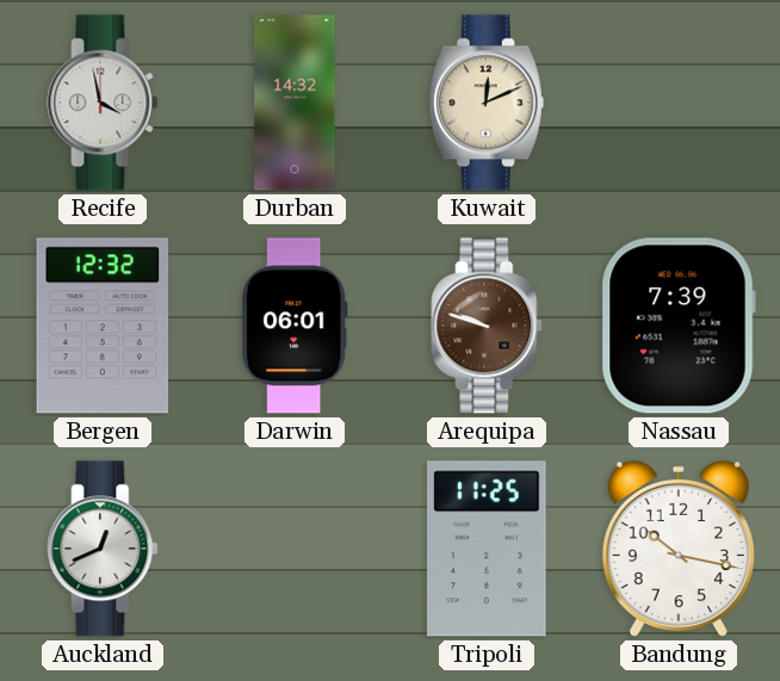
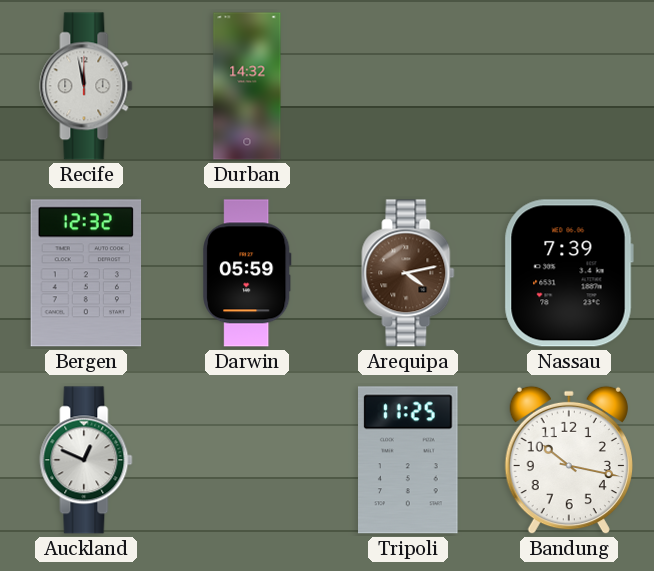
Recife: 3:58 -> 11:58
Kuwait: 12:11 -> none
Darwin: 06:01 -> 05:59
Arequipa: 9:48 -> 4:13
Auckland: 12:41 -> 12:49
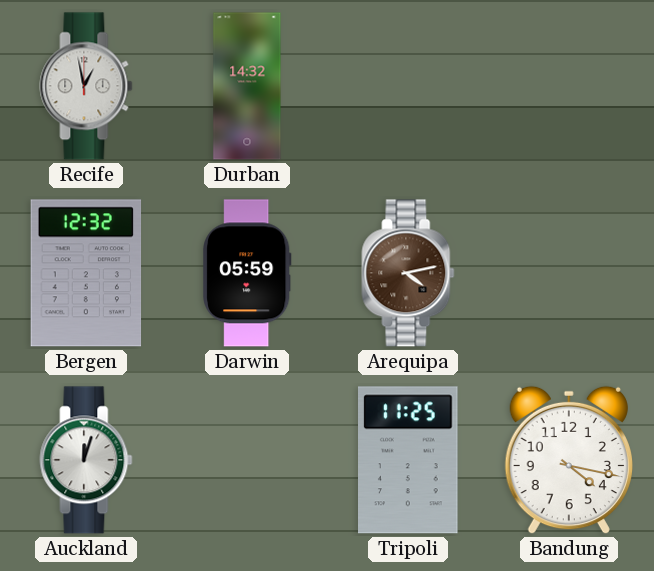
Recife: 11:58 -> 12:58
Nassau: 7:39 -> none
Auckland: 12:49 -> 12:03
Bandung: 10:17 -> 4:17
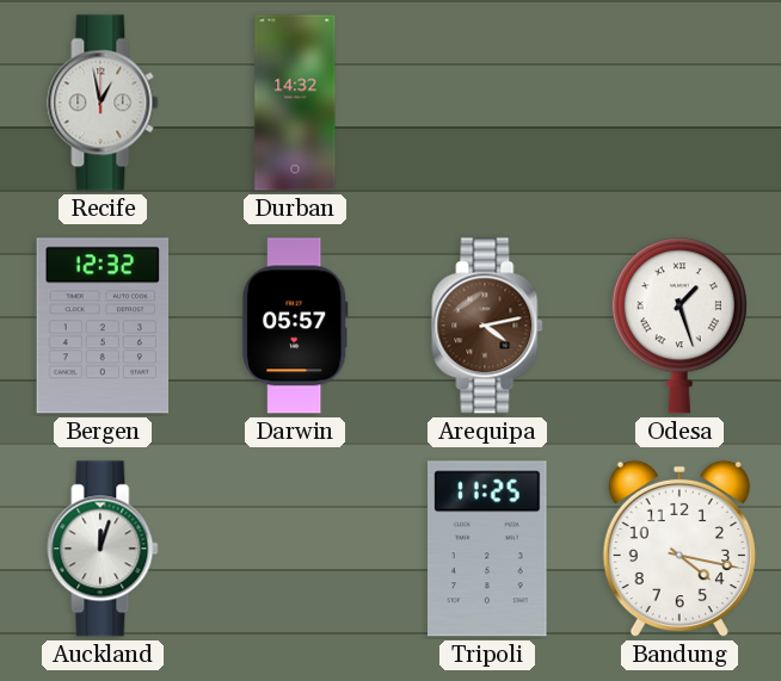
Darwin: 05:59 -> 05:57
Odesa: none -> 1:27
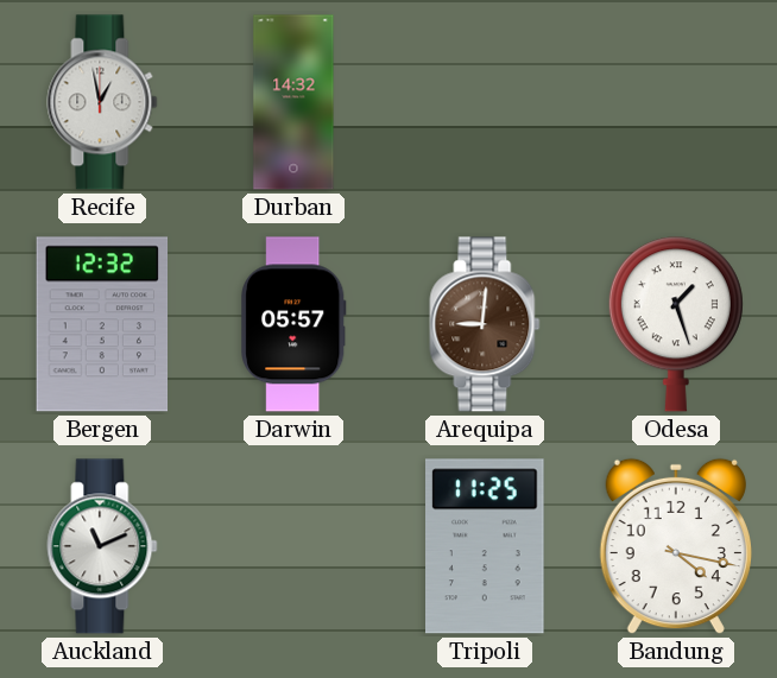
Arequipa: 4:13 -> 9:01
Auckland: 12:03 -> 11:11
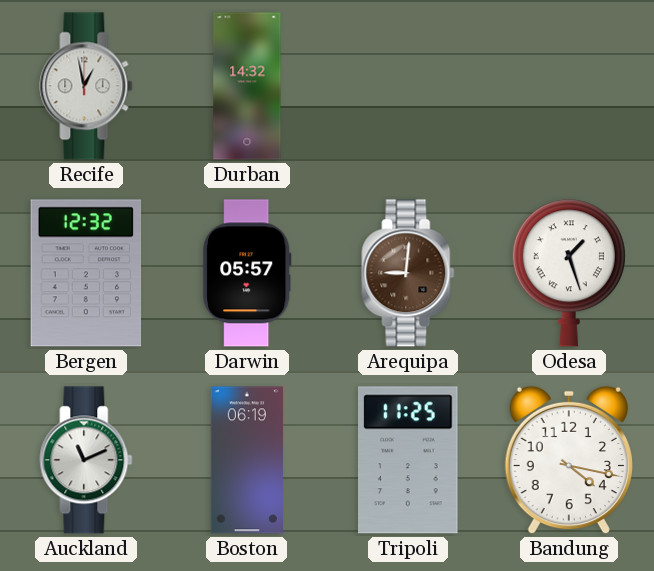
Boston: none -> 06:19
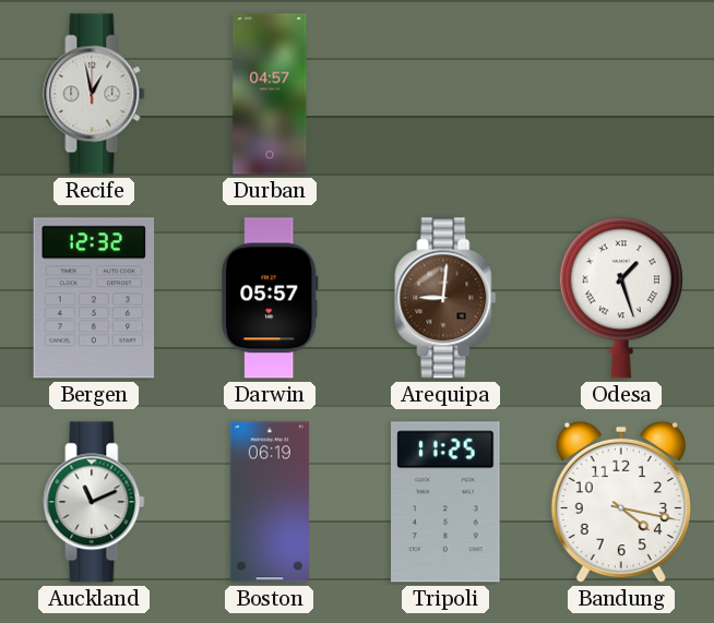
Durban: 14:32 -> 04:57
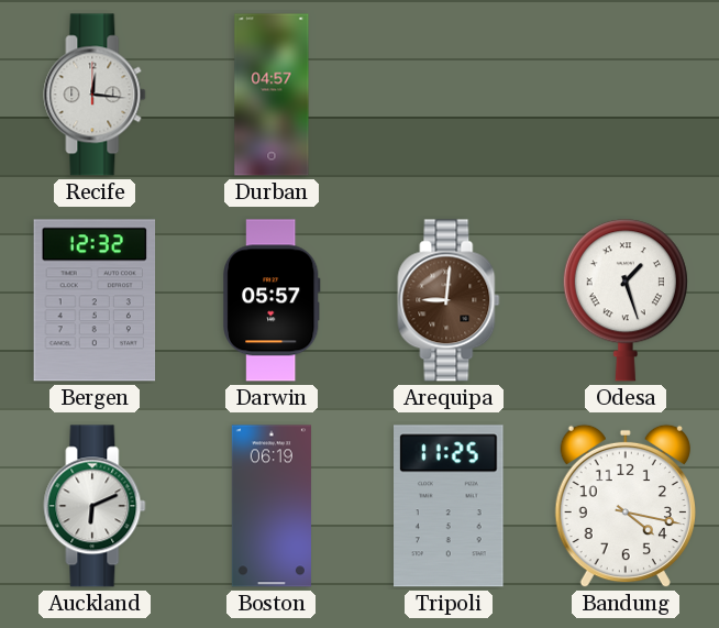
Recife: 12:58 -> 12:16
Auckland: 11:11 -> 6:11
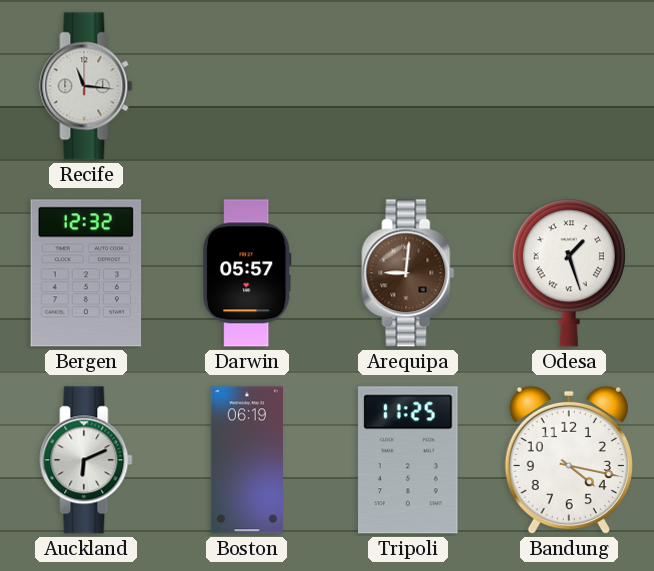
Recife: 12:16 -> 11:16
Durban: 04:57 -> none
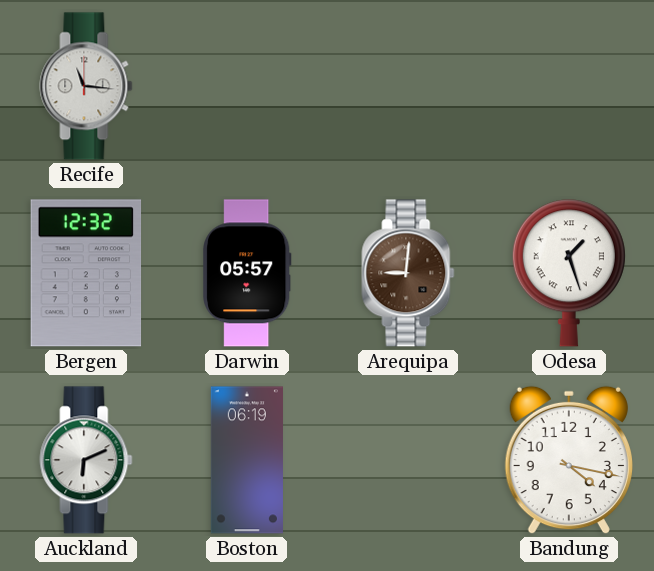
Tripoli: 11:25 -> none
